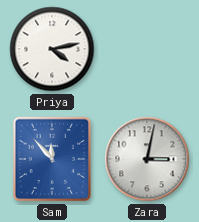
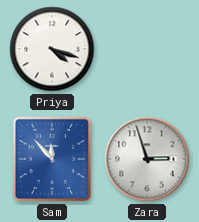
Priya: 4:13 -> 4:18
Zara: 3:02 -> 2:57
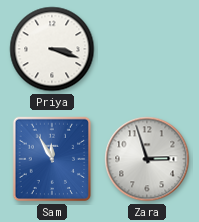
Priya: 4:18 -> 3:18
Sam: 11:53 -> 11:55
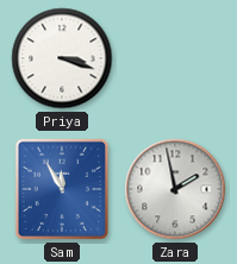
Zara: 2:57 -> 1:58
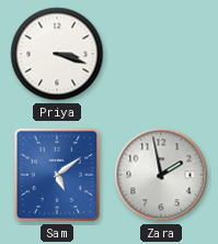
Sam: 11:55 -> 5:09
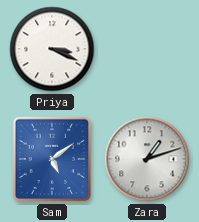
Priya: 3:18 -> 3:19
Zara: 1:58 -> 1:12
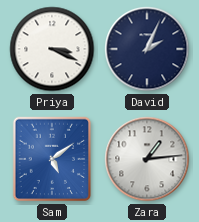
David: none -> 2:04
Zara: 1:12 -> 1:14
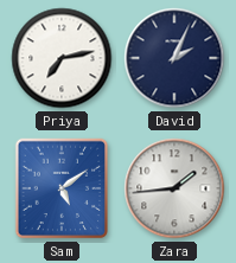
Priya: 3:19 -> 7:13
Zara: 1:14 -> 1:44
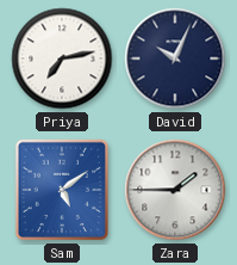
David: 2:04 -> 10:04
Zara: 1:44 -> 1:45
